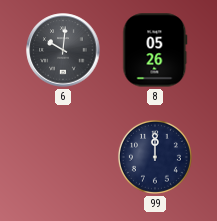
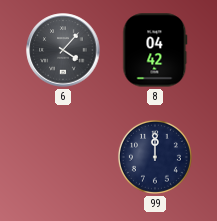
6: 10:01 -> 4:07
8: 05:26 -> 04:42
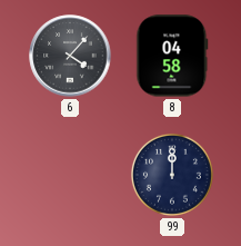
8: 04:42 -> 04:58
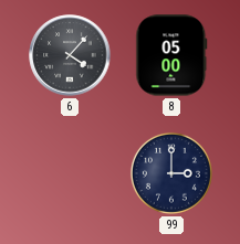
8: 04:58 -> 05:00
99: 12:00 -> 3:00
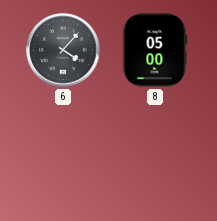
99: 3:00 -> none
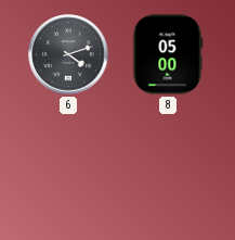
6: 4:07 -> 4:12
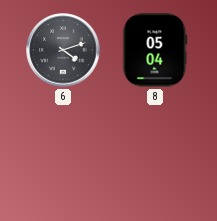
8: 05:00 -> 05:04
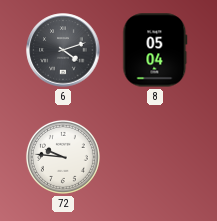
72: none -> 9:46
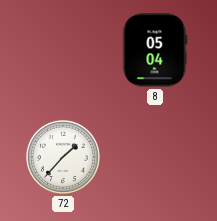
6: 4:12 -> none
72: 9:46 -> 1:37
